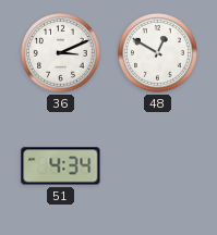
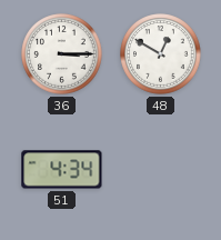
36: 3:11 -> 3:15
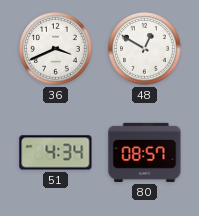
36: 3:15 -> 3:41
80: none -> 08:57
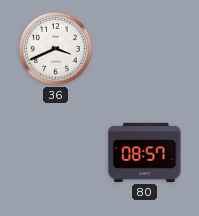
48: 12:50 -> none
51: 4:34 -> none
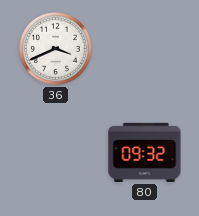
80: 08:57 -> 09:32
